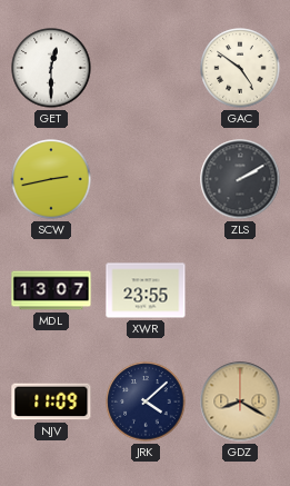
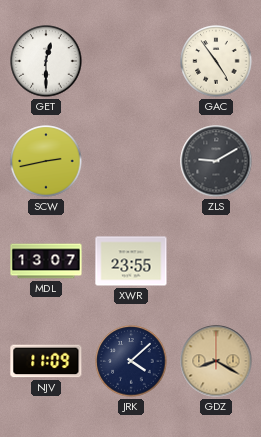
GAC: 4:51 -> 4:54
ZLS: 2:10 -> 9:10
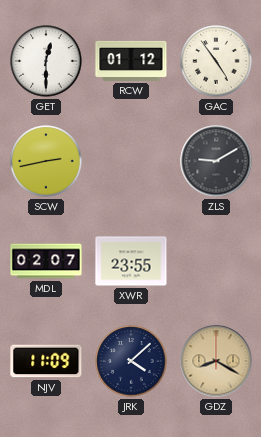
RCW: none -> 01:12
MDL: 13:07 -> 02:07
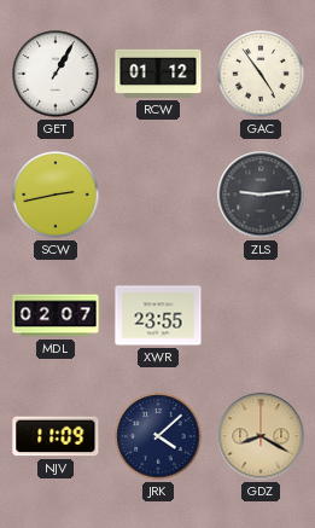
GET: 12:30 -> 1:05
ZLS: 9:10 -> 9:14
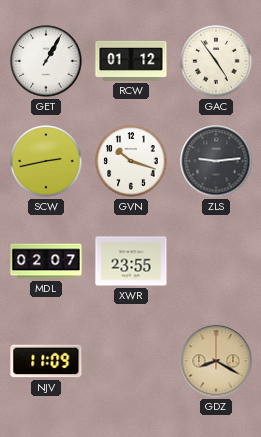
GVN: none -> 10:18
JRK: 4:08 -> none
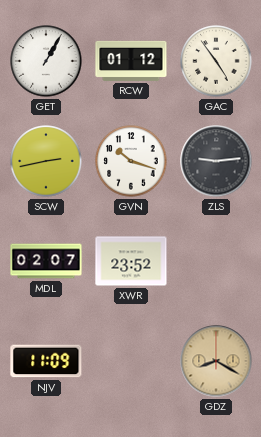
XWR: 23:55 -> 23:52
